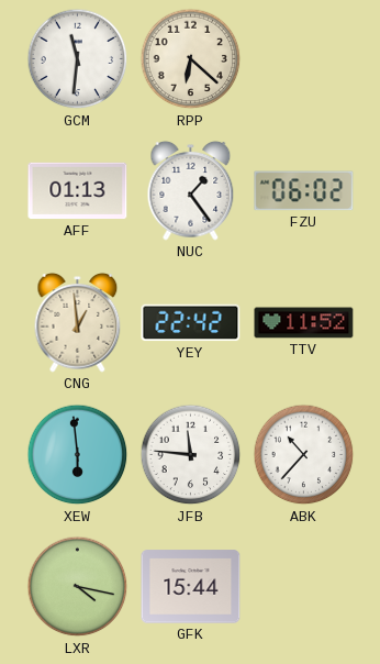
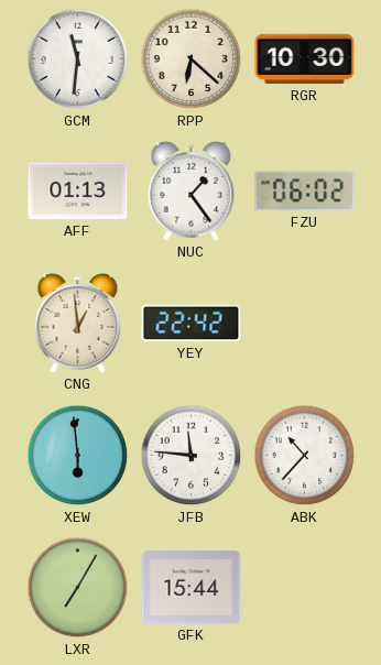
RGR: none -> 10:30
TTV: 11:52 -> none
LXR: 4:17 -> 7:05
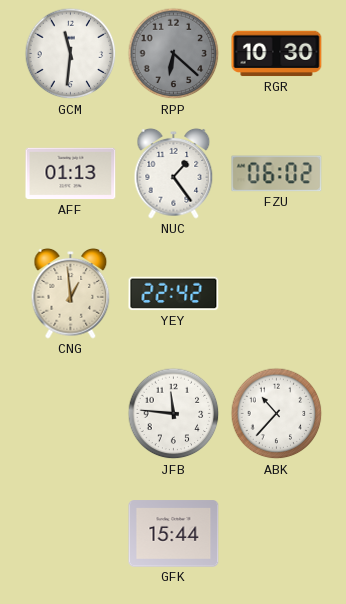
RPP dial: cream -> grey
XEW: 5:59 -> none
LXR: 7:05 -> none
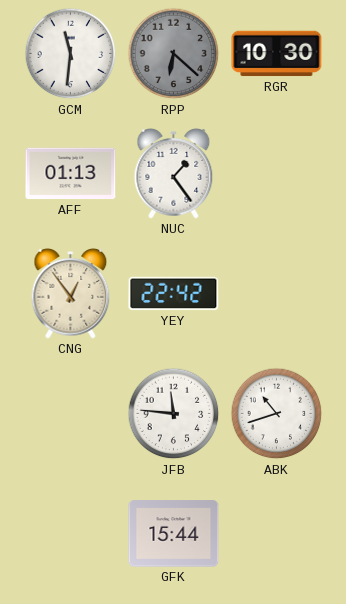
FZU: 06:02 -> none
CNG: 12:59 -> 12:54
ABK: 10:37 -> 10:42
